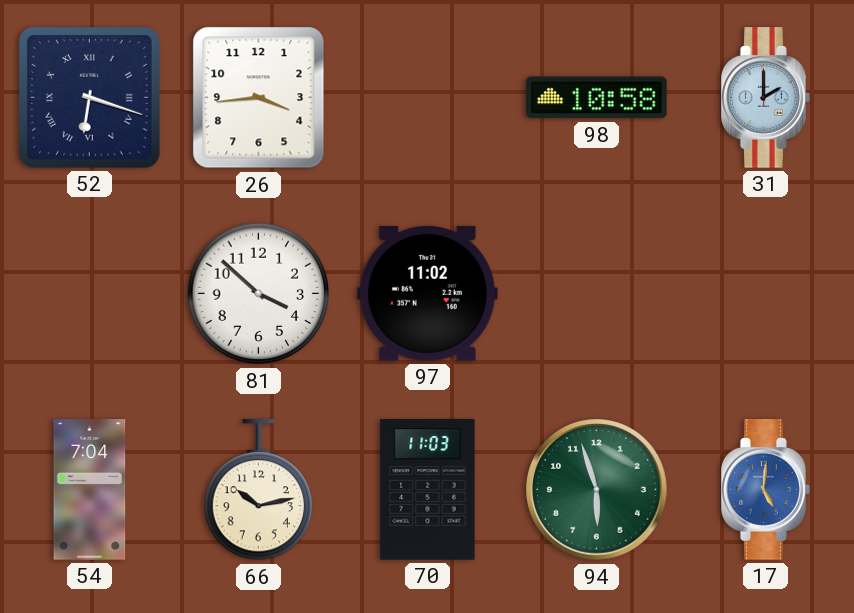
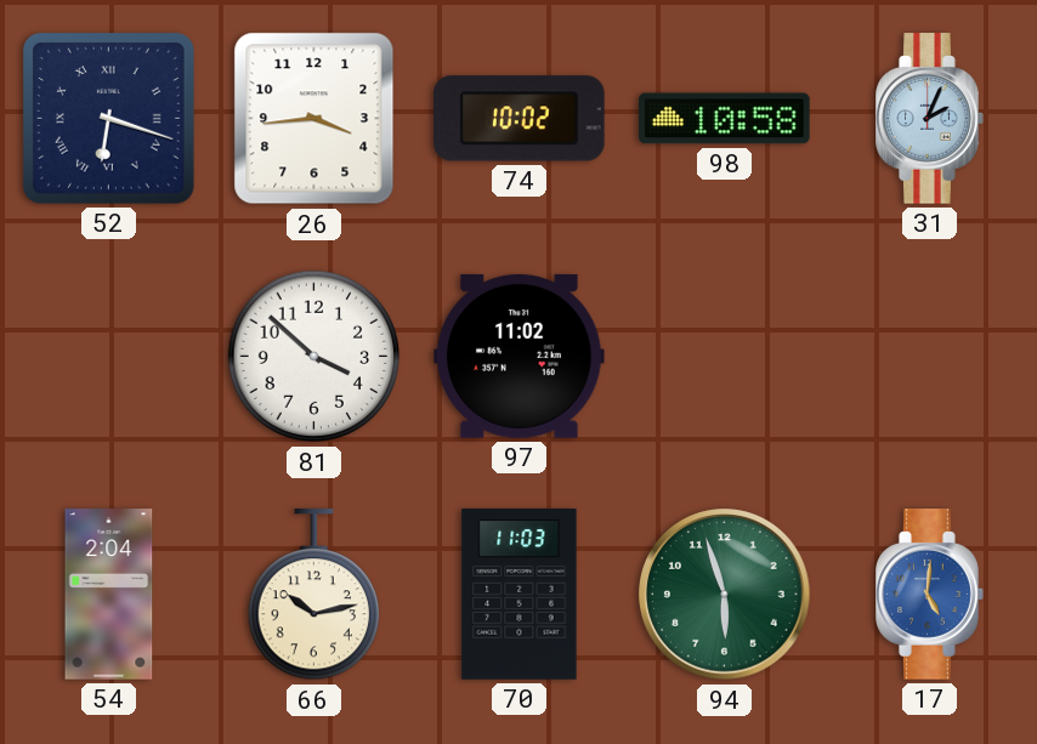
74: none -> 10:02
31: 2:00 -> 2:04
54: 7:04 -> 2:04
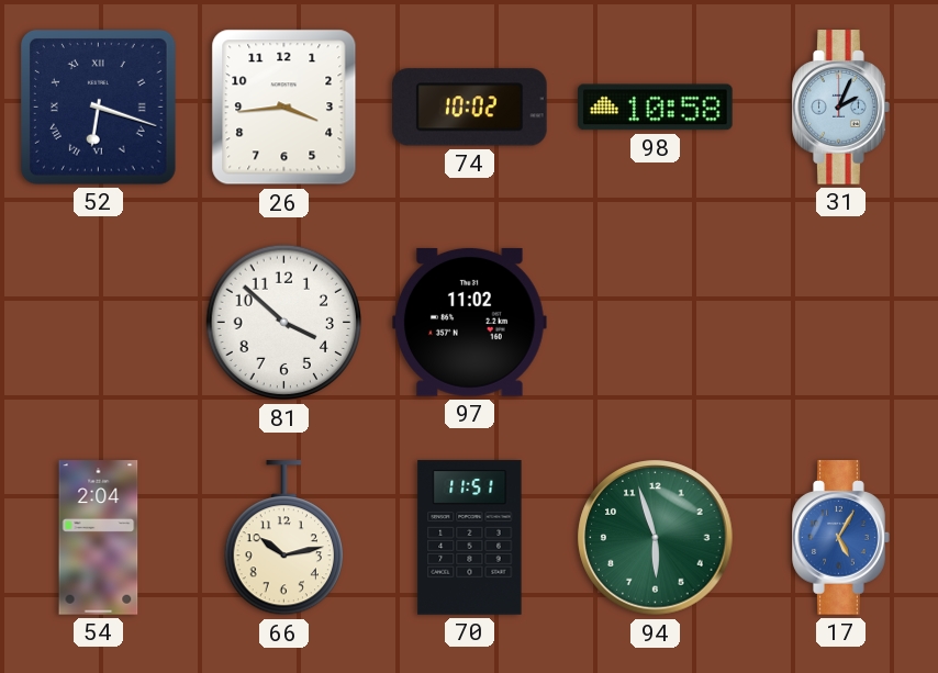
70: 11:03 -> 11:51
17: 5:01 -> 5:05
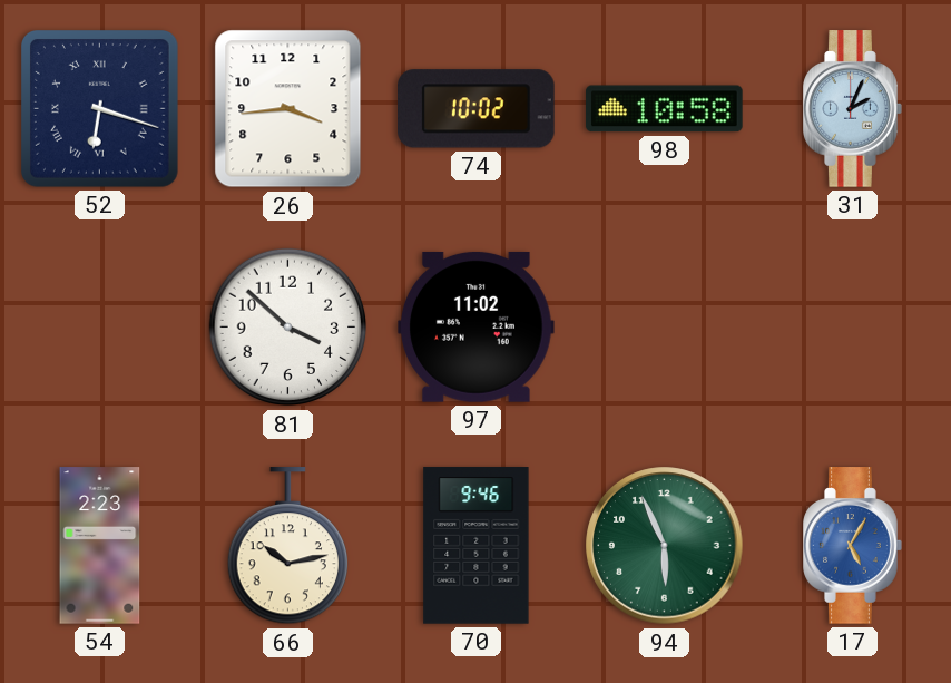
54: 2:04 -> 2:23
70: 11:51 -> 9:46
94: 5:57 -> 5:56
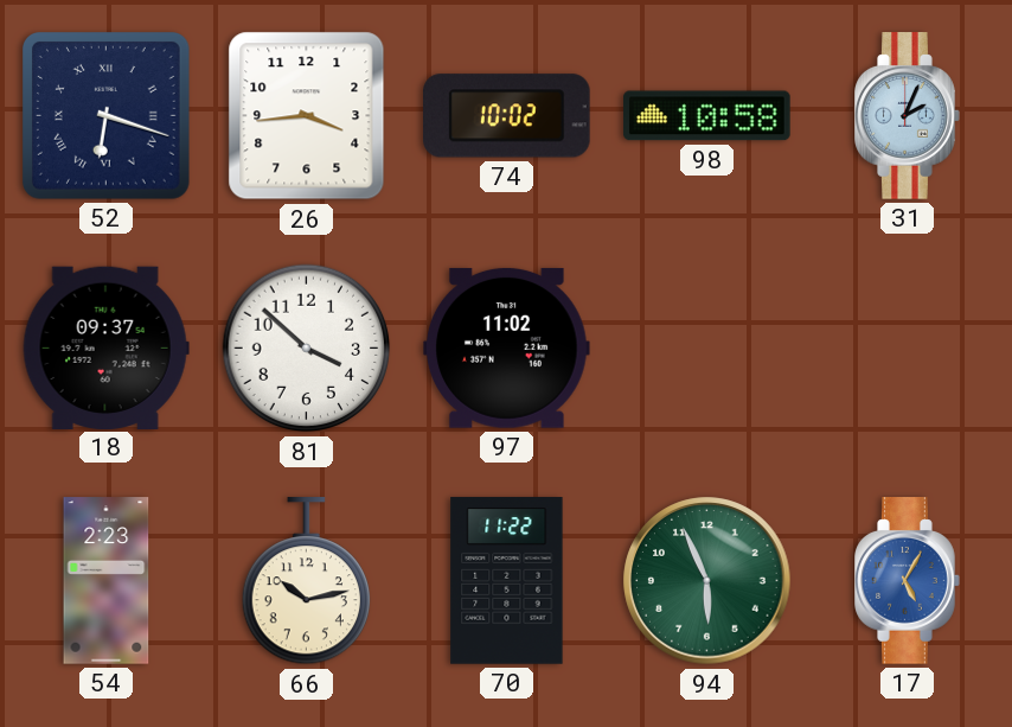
18: none -> 09:37
70: 9:46 -> 11:22
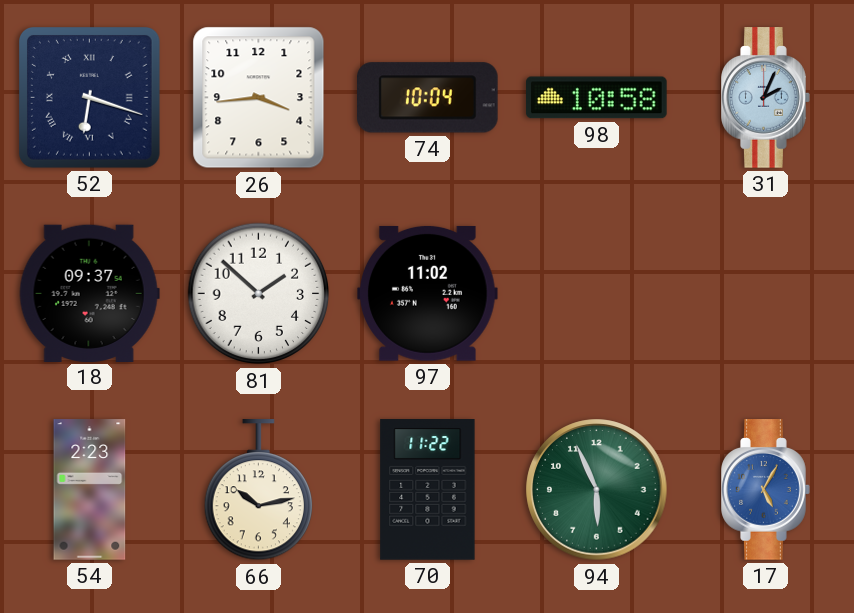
74: 10:02 -> 10:04
81: 3:52 -> 1:52
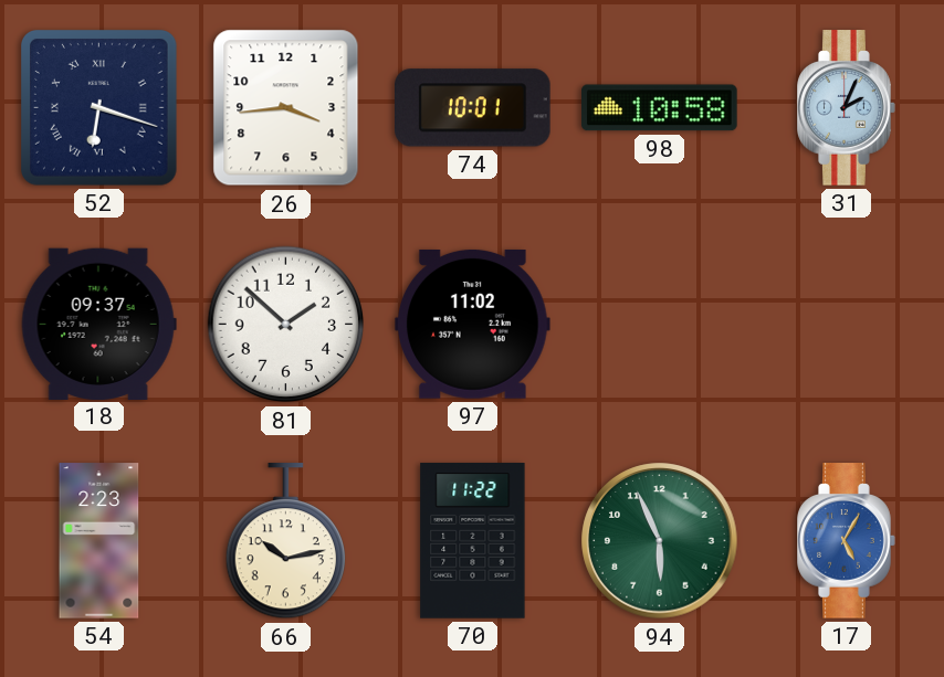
74: 10:04 -> 10:01
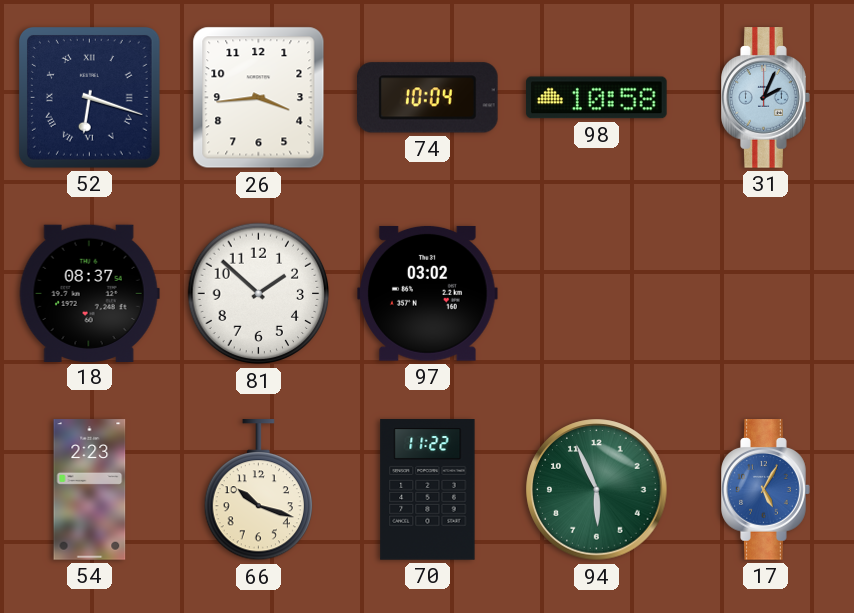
74: 10:01 -> 10:04
18: 09:37 -> 08:37
97: 11:02 -> 03:02
66: 10:13 -> 10:18
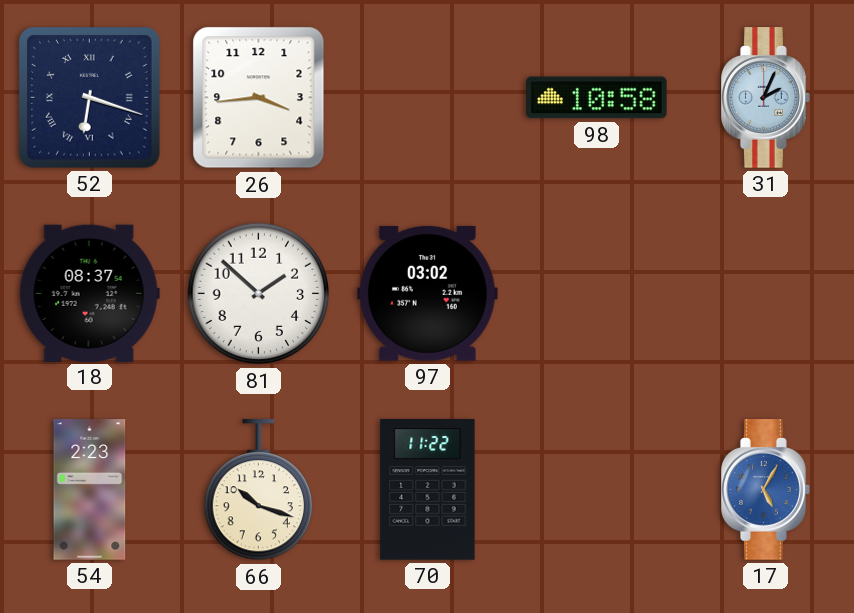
74: 10:04 -> none
94: 5:56 -> none
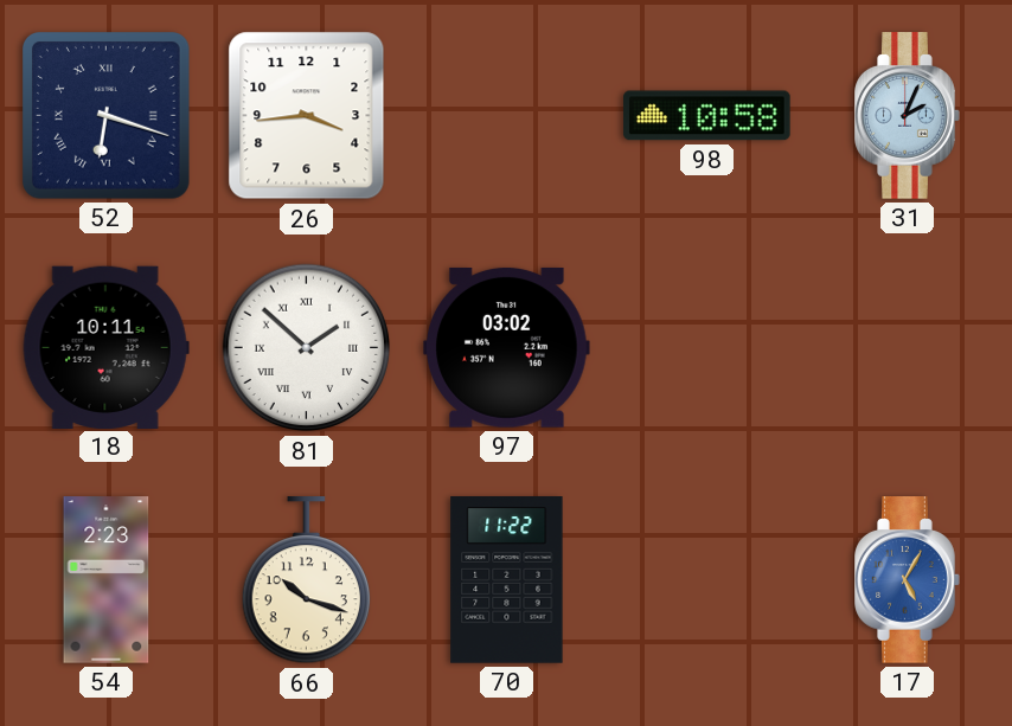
18: 08:37 -> 10:11
81 numerals: Arabic -> Roman
